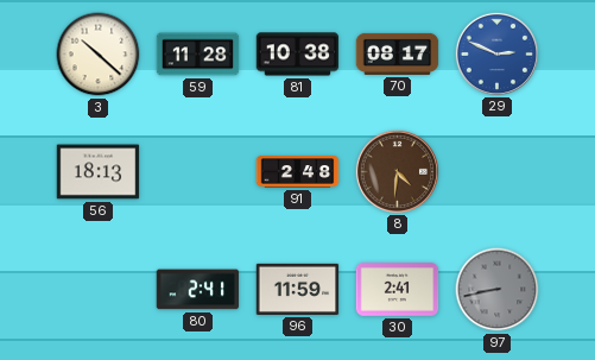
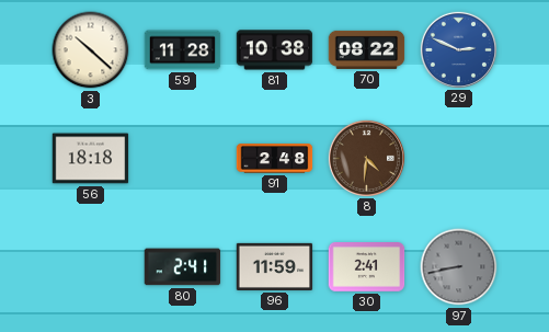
70: 08:17 -> 08:22
56: 18:13 -> 18:18
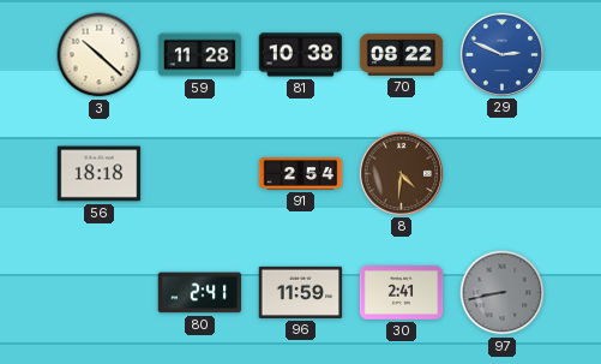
91: 2:48 -> 2:54
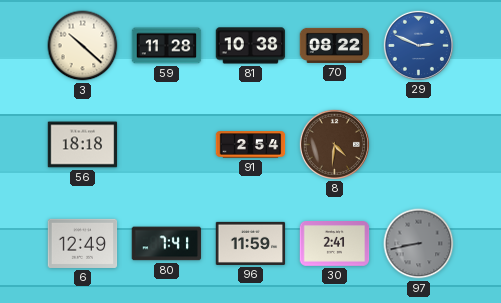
6: none -> 12:49
80: 2:41 -> 7:41
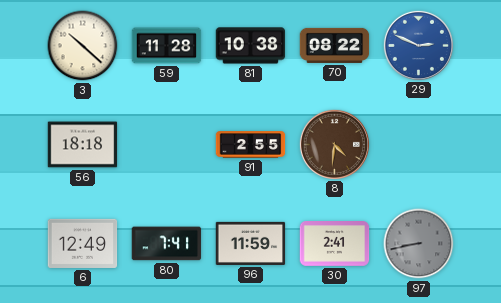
91: 2:54 -> 2:55
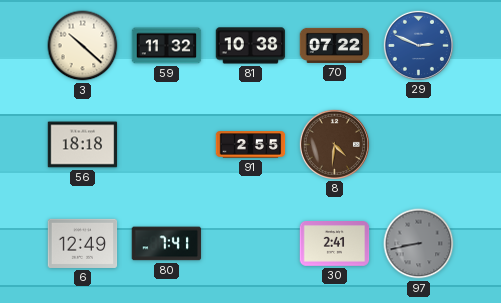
59: 11:28 -> 11:32
70: 08:22 -> 07:22
96: 11:59 -> none
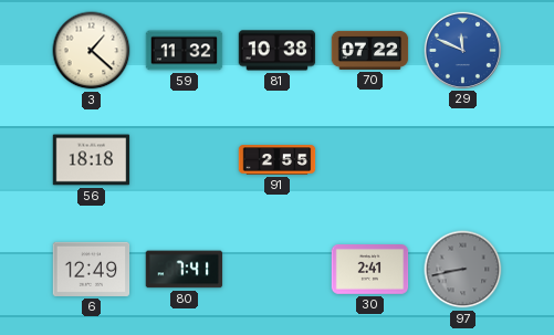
3: 10:22 -> 1:22
29: 2:49 -> 11:49
8: 4:31 -> none
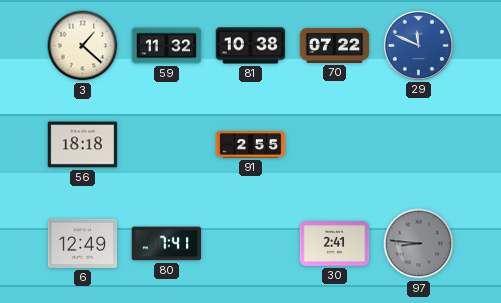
97: 8:43 -> 8:46
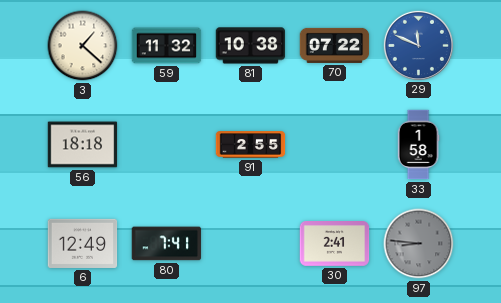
33: none -> 1:58
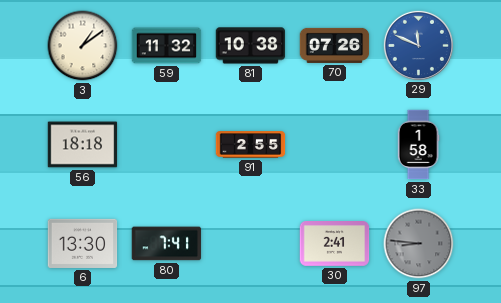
3: 1:22 -> 1:09
70: 07:22 -> 07:26
6: 12:49 -> 13:30
